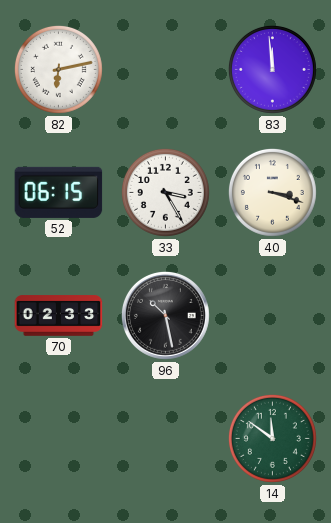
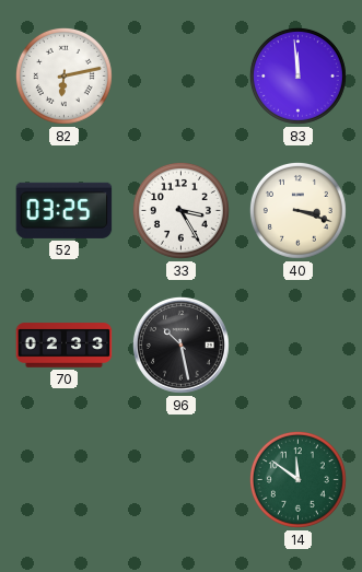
52: 06:15 -> 03:25
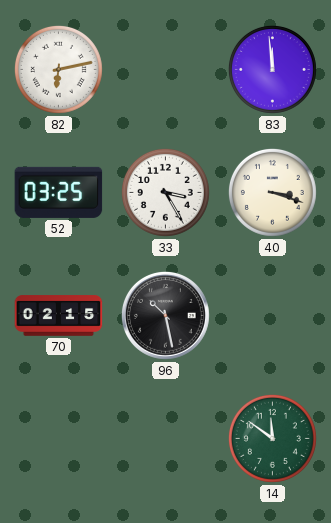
70: 02:33 -> 02:15
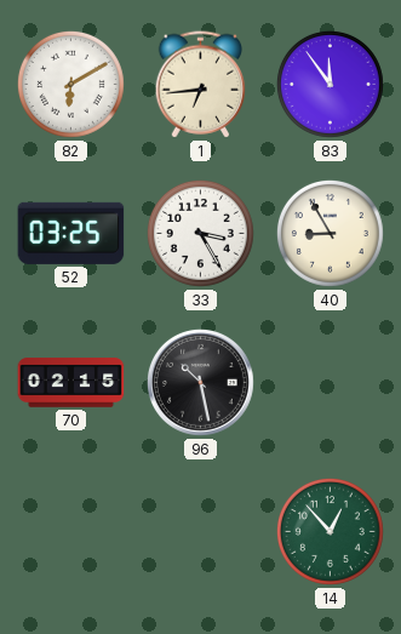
82: 6:13 -> 6:10
1: none -> 6:44
83: 11:59 -> 11:54
40: 3:18 -> 8:55
14: 11:51 -> 12:53
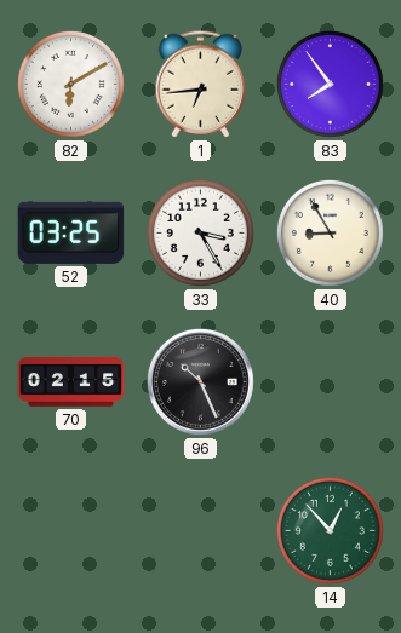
83: 11:54 -> 7:54
96: 10:28 -> 10:26
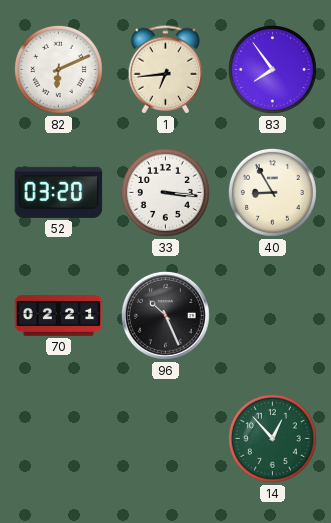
82: 6:10 -> 6:11
52: 03:25 -> 03:20
33: 3:25 -> 3:16
70: 02:15 -> 02:21
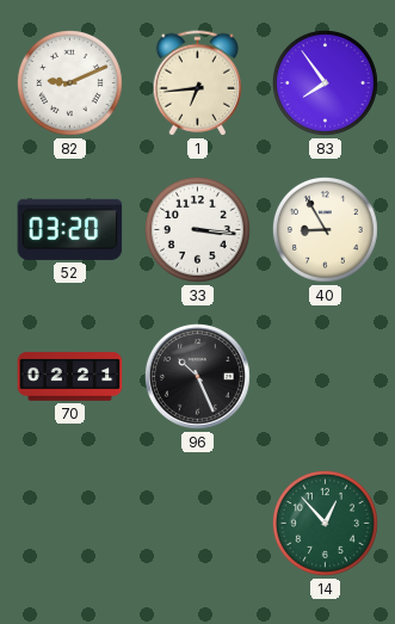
82: 6:11 -> 9:11
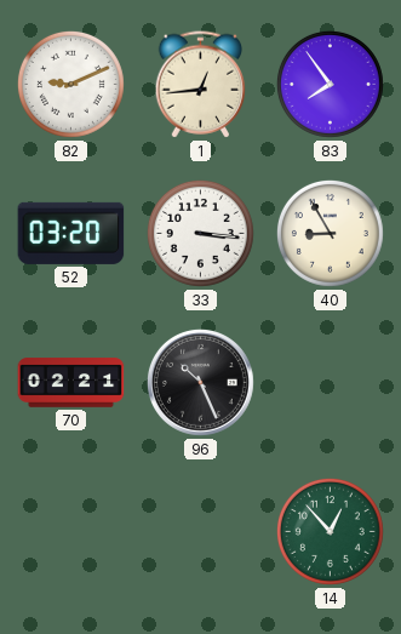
1: 6:44 -> 12:44
